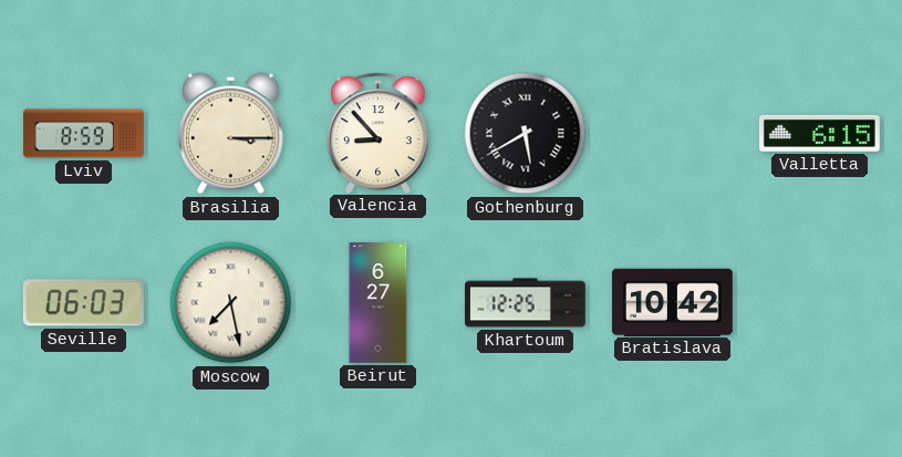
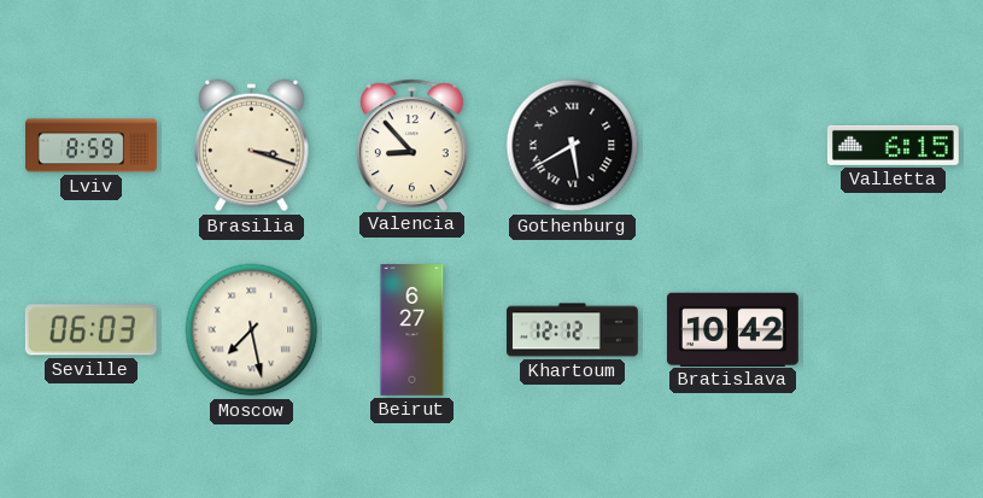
Brasilia: 3:15 -> 3:18
Khartoum: 12:25 -> 12:12
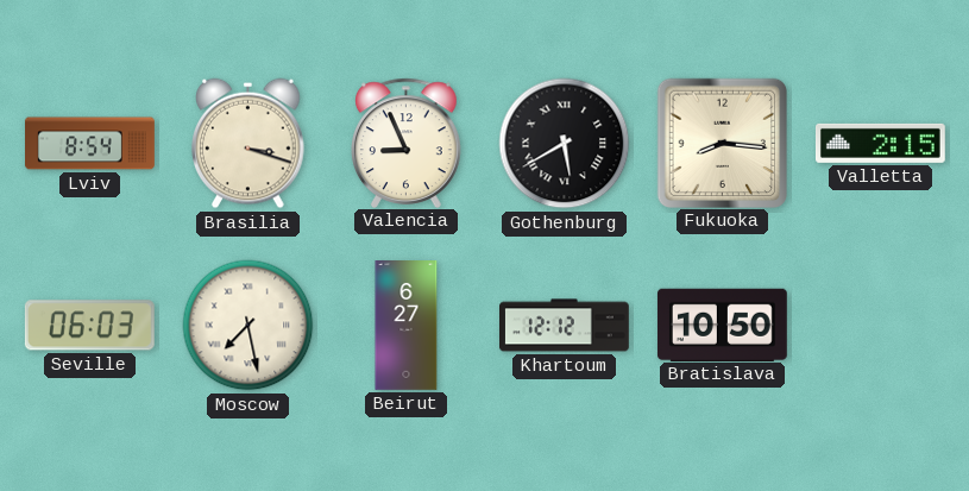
Lviv: 8:59 -> 8:54
Valencia: 8:53 -> 8:56
Fukuoka: none -> 8:16
Valletta: 6:15 -> 2:15
Bratislava: 10:42 -> 10:50
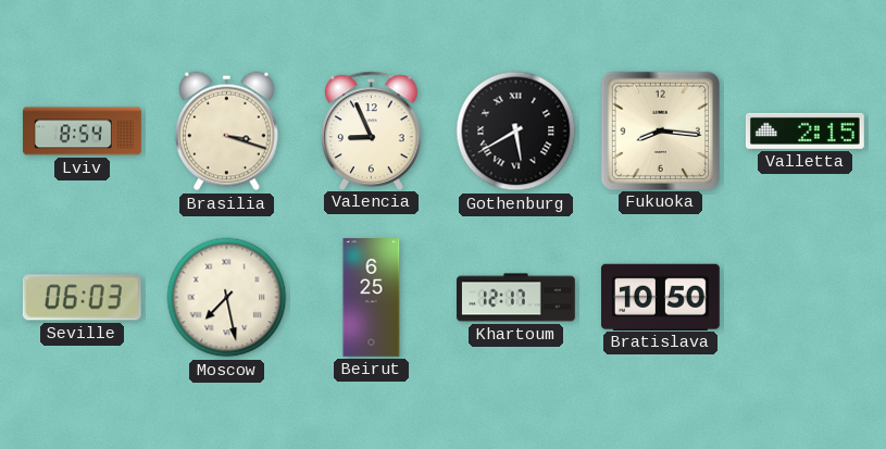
Beirut: 6:27 -> 6:25
Khartoum: 12:12 -> 12:17
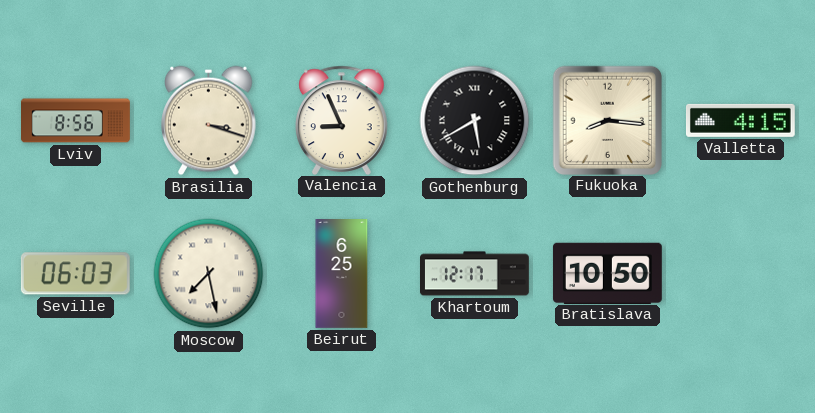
Lviv: 8:54 -> 8:56
Valletta: 2:15 -> 4:15
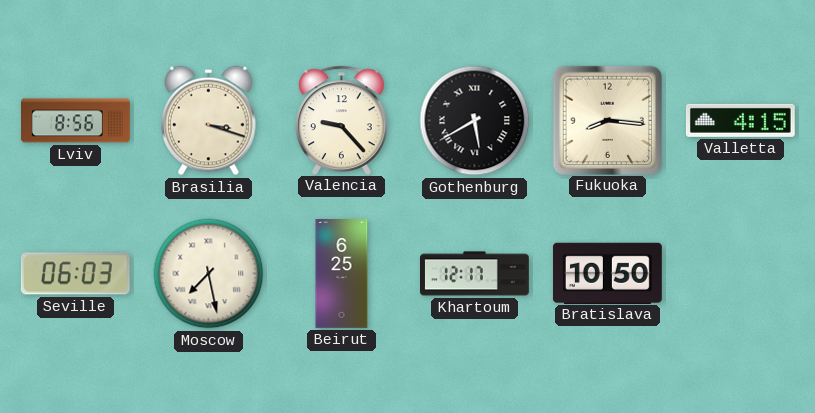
Valencia: 8:56 -> 9:23
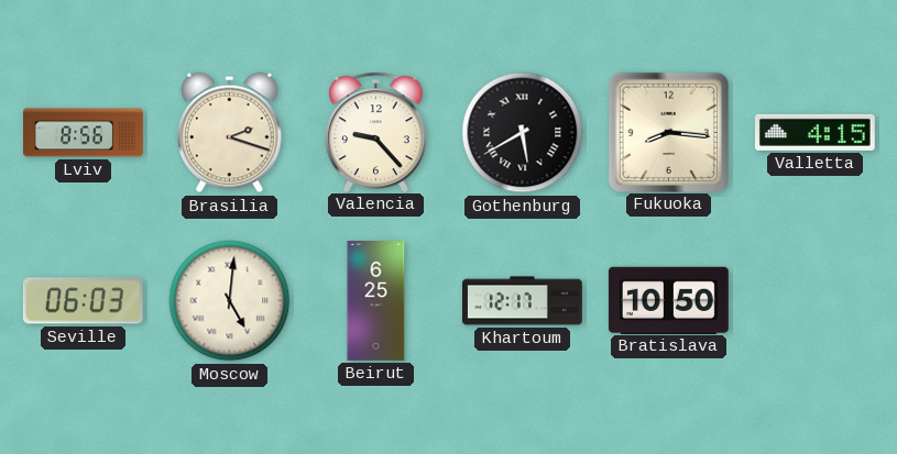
Brasilia: 3:18 -> 2:18
Moscow: 7:28 -> 5:01
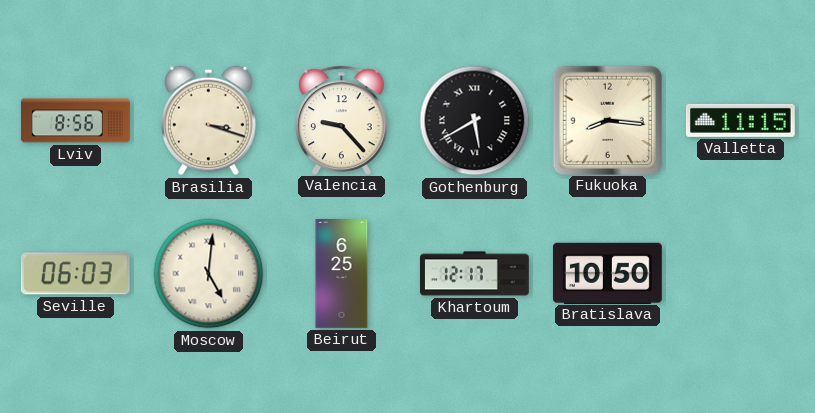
Brasilia: 2:18 -> 3:18
Valletta: 4:15 -> 11:15
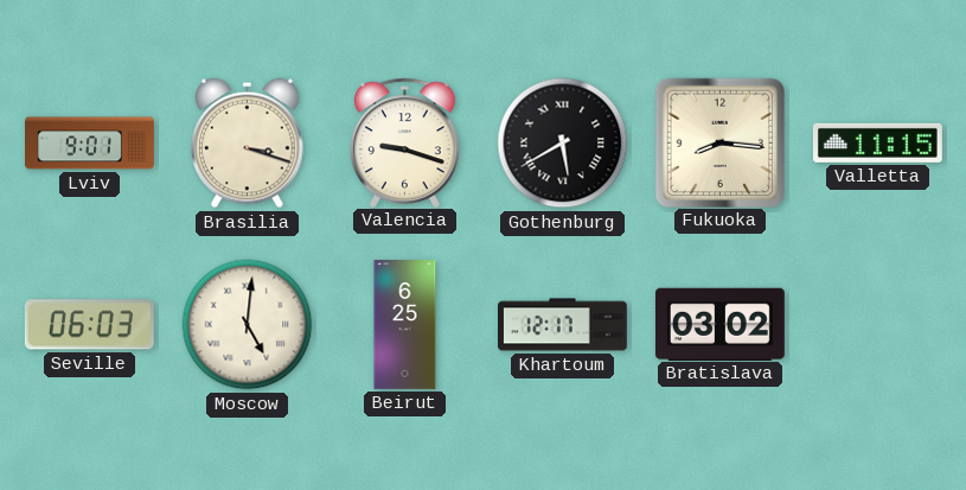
Lviv: 8:56 -> 9:01
Valencia: 9:23 -> 9:18
Bratislava: 10:50 -> 03:02
